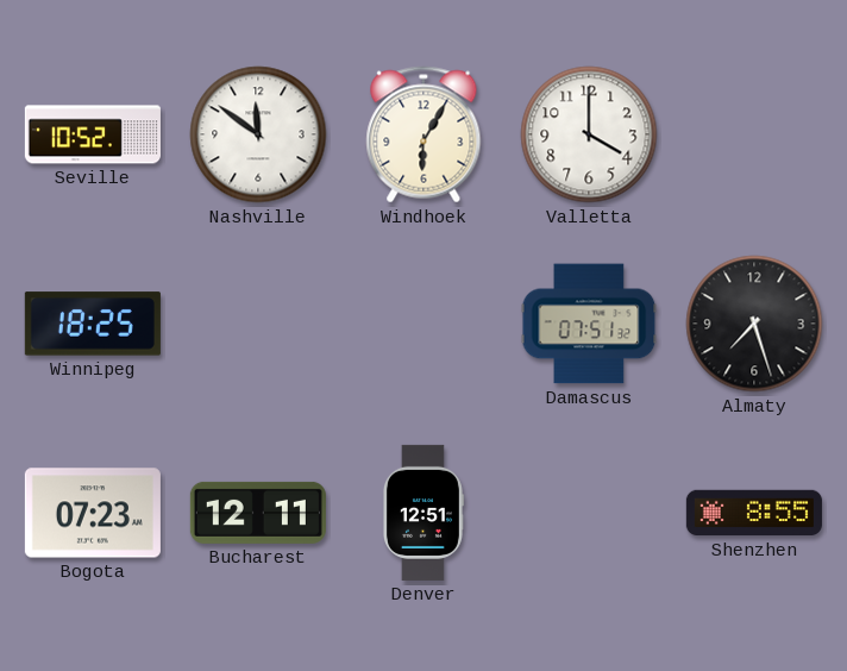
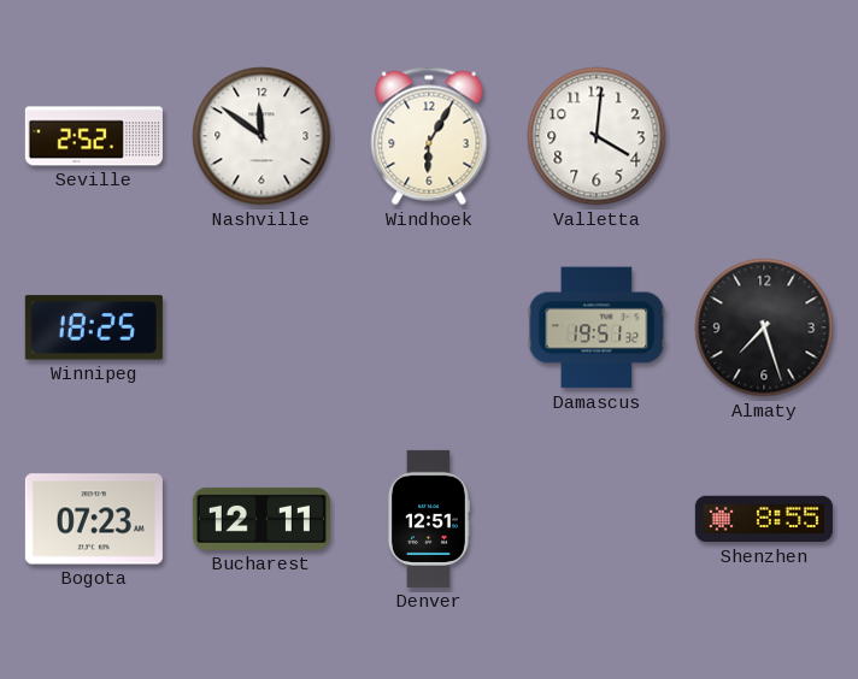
Seville: 10:52 -> 2:52
Valletta: 4:00 -> 4:01
Damascus: 07:51 -> 19:51
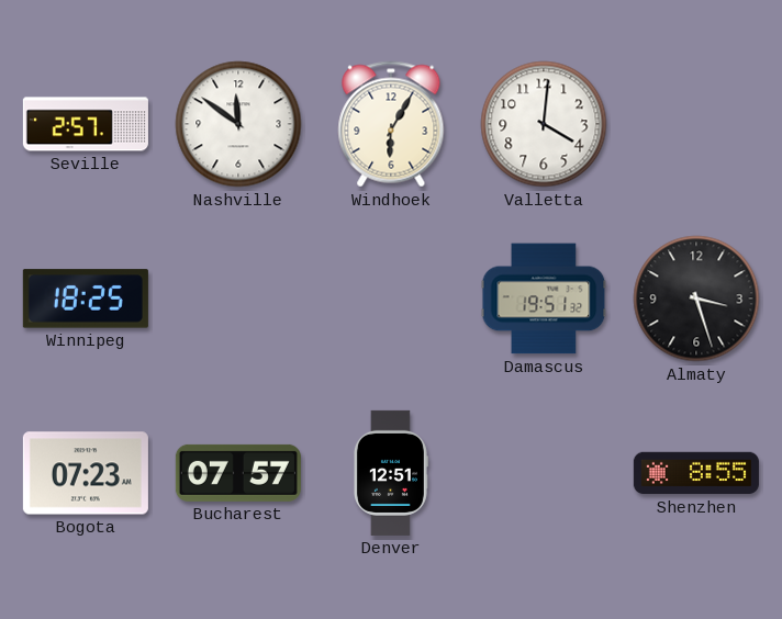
Seville: 2:52 -> 2:57
Almaty: 7:27 -> 3:27
Bucharest: 12:11 -> 07:57
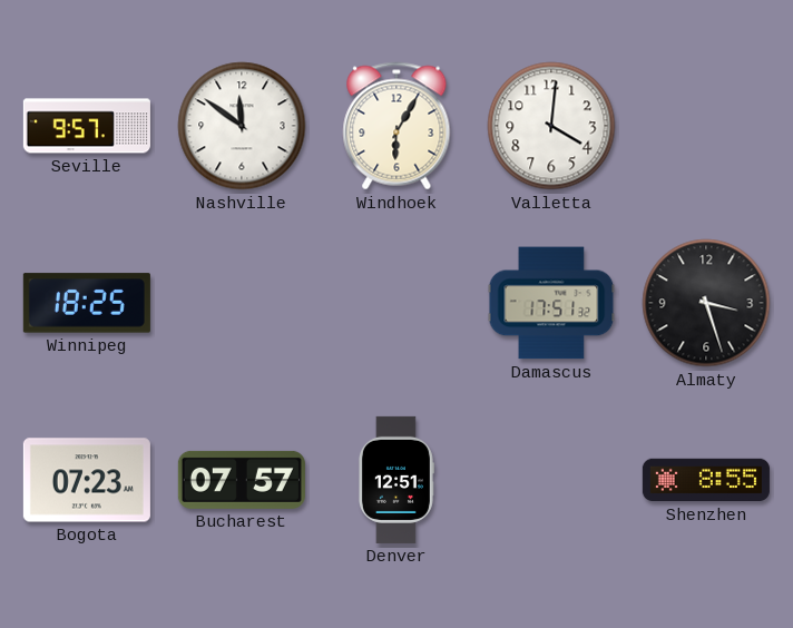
Seville: 2:57 -> 9:57
Damascus: 19:51 -> 17:51
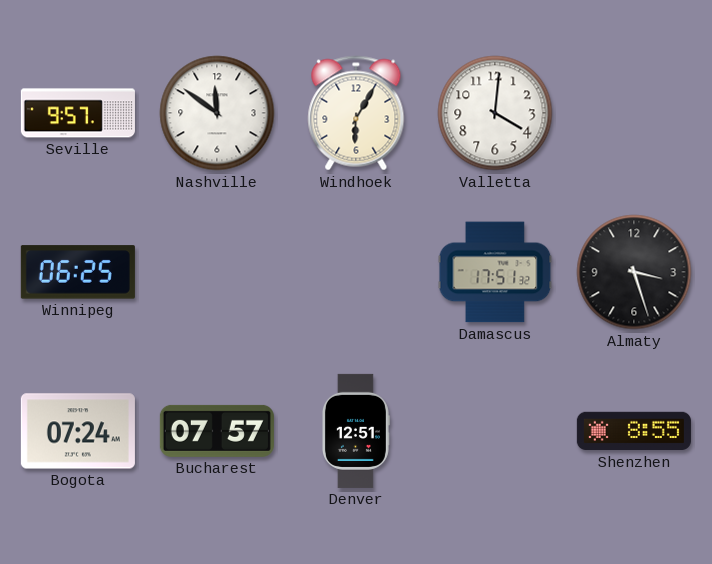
Winnipeg: 18:25 -> 06:25
Bogota: 07:23 -> 07:24
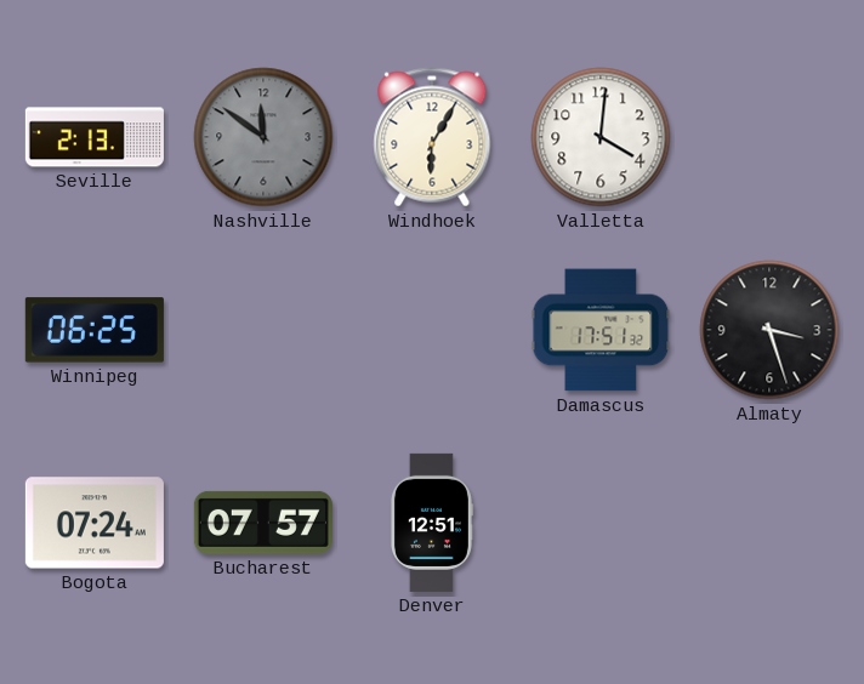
Seville: 9:57 -> 2:13
Nashville dial: white -> grey
Shenzhen: 8:55 -> none
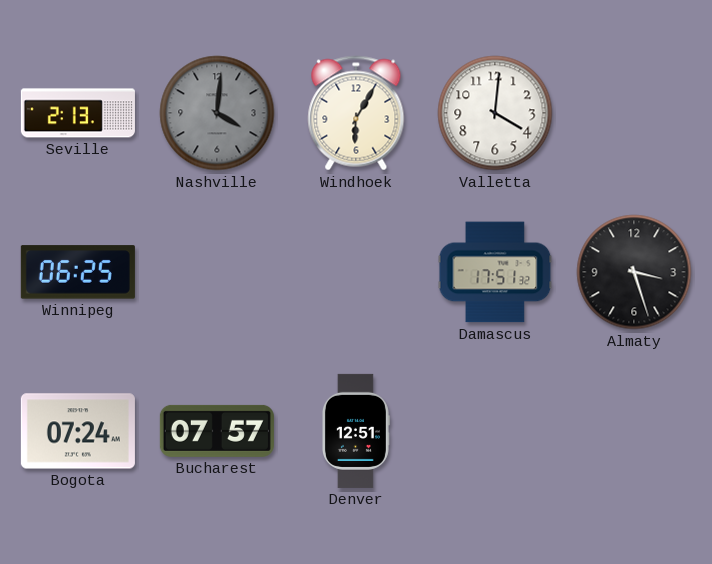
Nashville: 11:51 -> 4:01
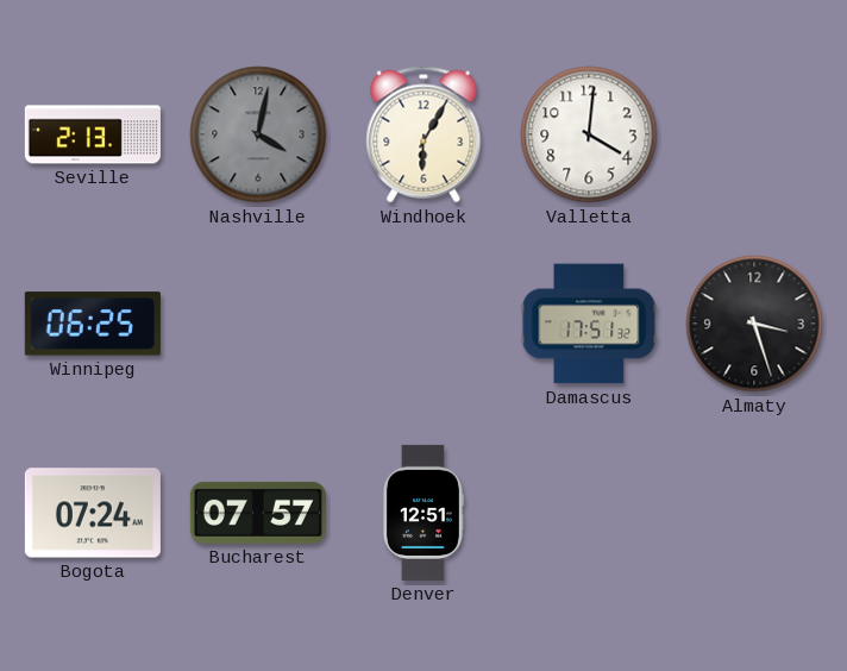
Nashville: 4:01 -> 4:02
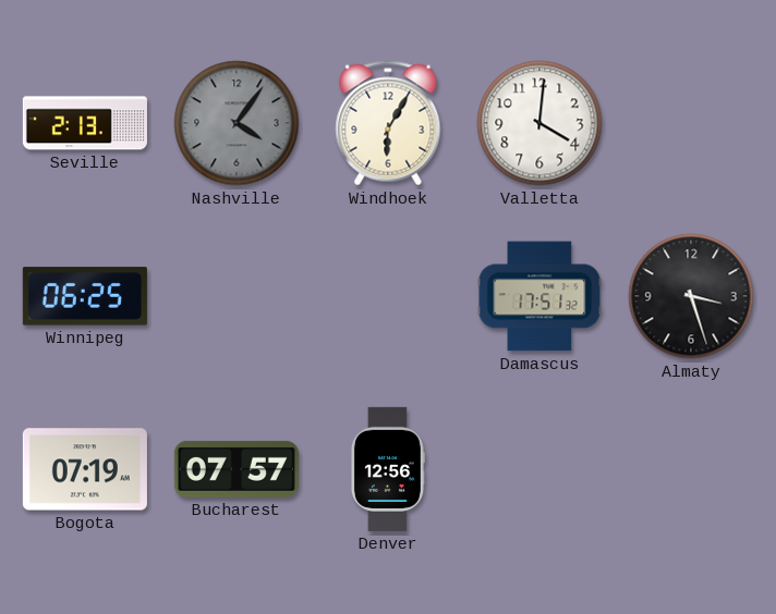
Nashville: 4:02 -> 4:06
Bogota: 07:24 -> 07:19
Denver: 12:51 -> 12:56
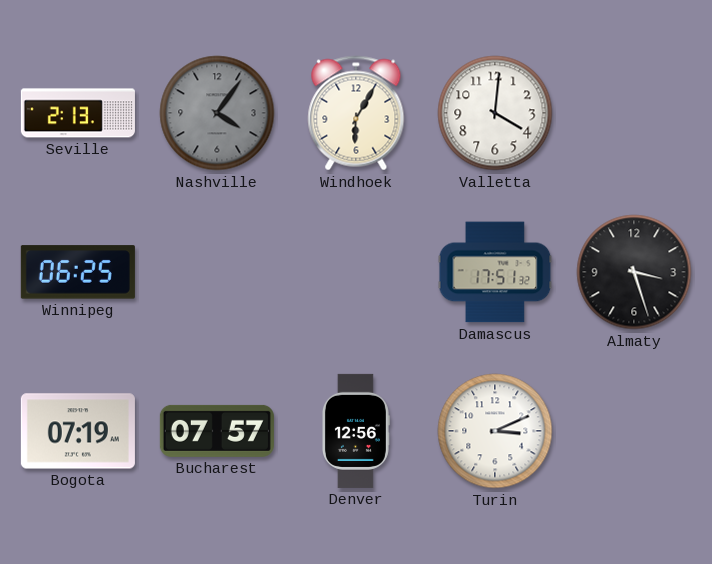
Turin: none -> 3:11
